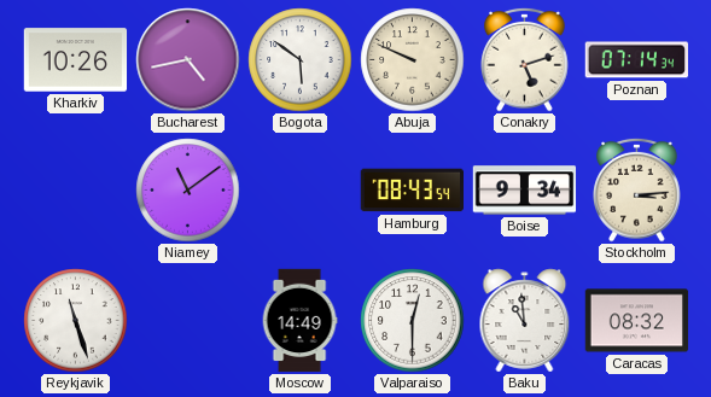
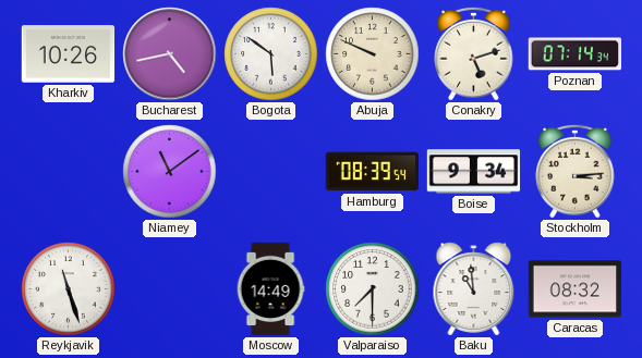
Hamburg: 08:43 -> 08:39
Valparaiso: 12:30 -> 7:30
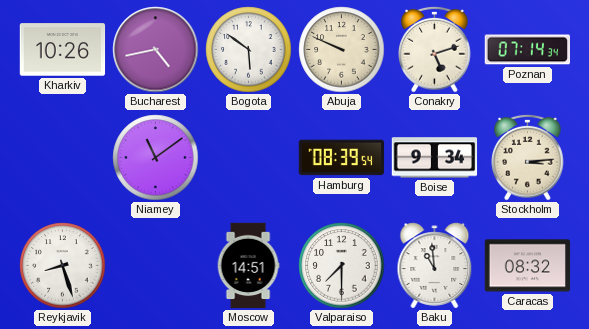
Reykjavik: 11:27 -> 8:27
Moscow: 14:49 -> 14:51
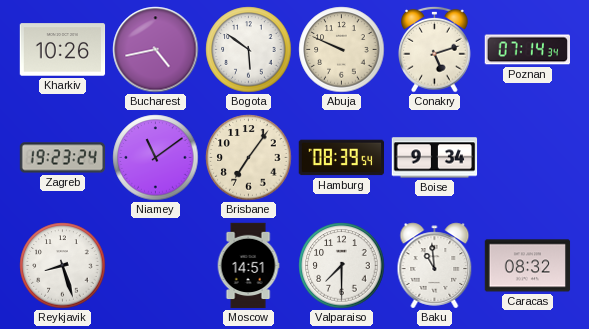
Zagreb: none -> 19:23
Brisbane: none -> 7:06
Stockholm: 3:14 -> none
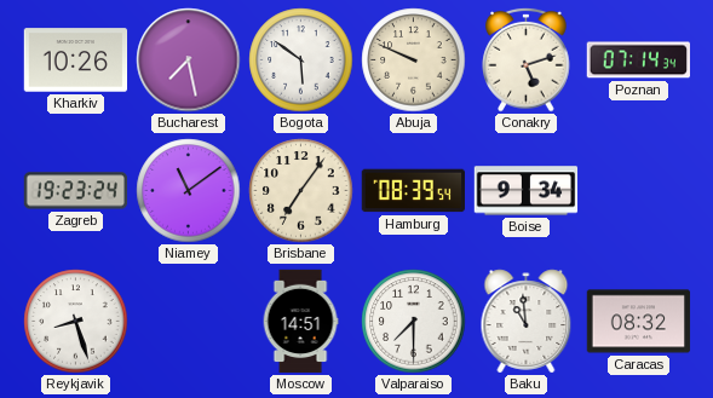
Bucharest: 4:43 -> 7:28
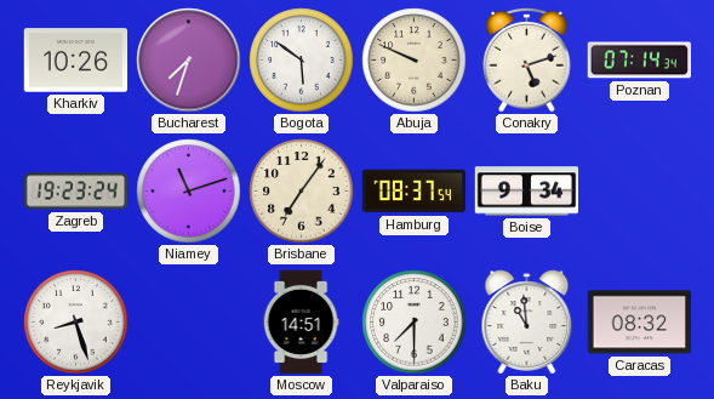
Bucharest: 7:28 -> 7:33
Niamey: 11:09 -> 11:12
Hamburg: 08:39 -> 08:37
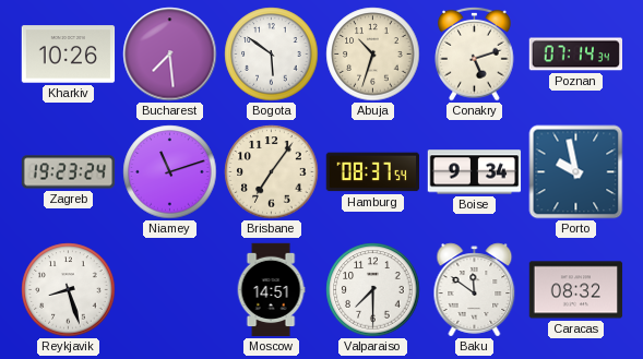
Bucharest: 7:33 -> 7:29
Abuja: 9:49 -> 10:33
Porto: none -> 9:58
Baku: 10:59 -> 11:51
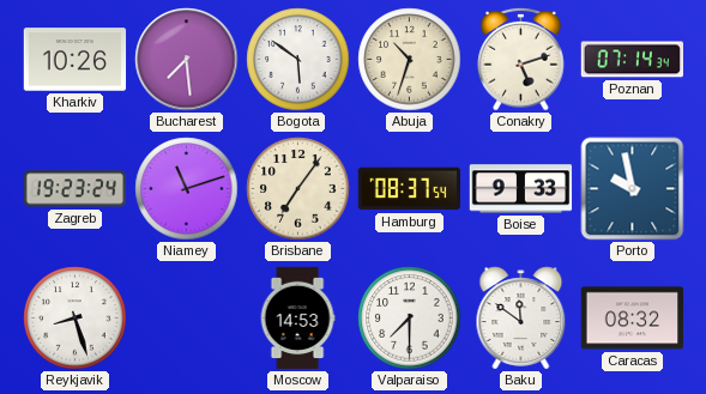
Boise: 9:34 -> 9:33
Moscow: 14:51 -> 14:53
